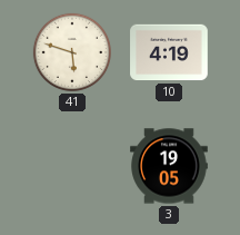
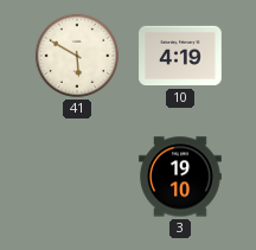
41: 5:48 -> 5:50
3: 19:05 -> 19:10
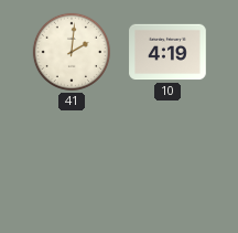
41: 5:50 -> 2:01
3: 19:10 -> none
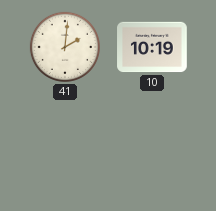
10: 4:19 -> 10:19
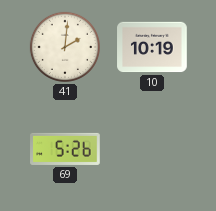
69: none -> 5:26
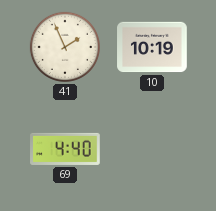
41: 2:01 -> 1:56
69: 5:26 -> 4:40
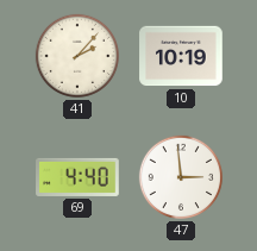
41: 1:56 -> 2:07
47: none -> 2:59
